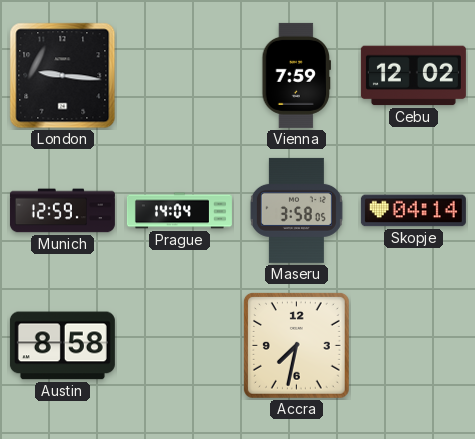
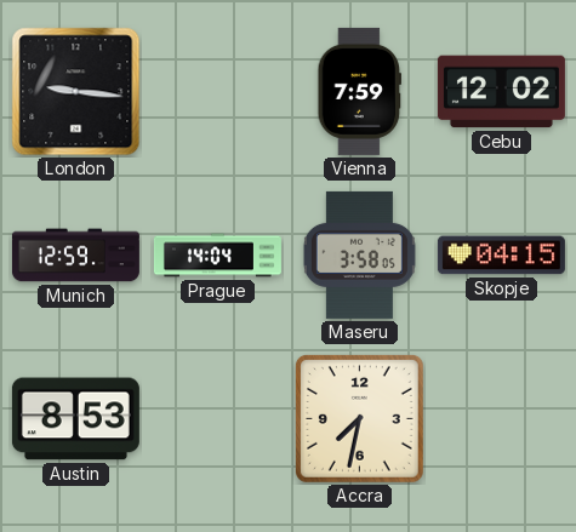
Skopje: 04:14 -> 04:15
Austin: 8:58 -> 8:53
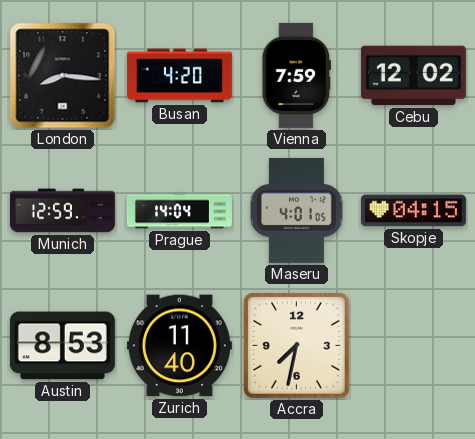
London: 9:16 -> 8:16
Busan: none -> 4:20
Maseru: 3:58 -> 4:01
Zurich: none -> 11:40
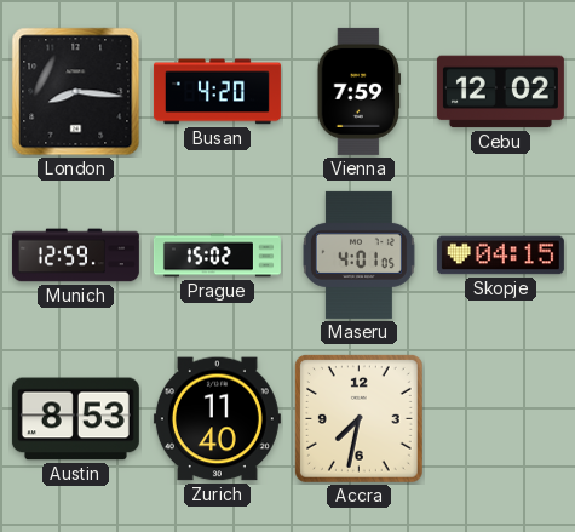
Prague: 14:04 -> 15:02
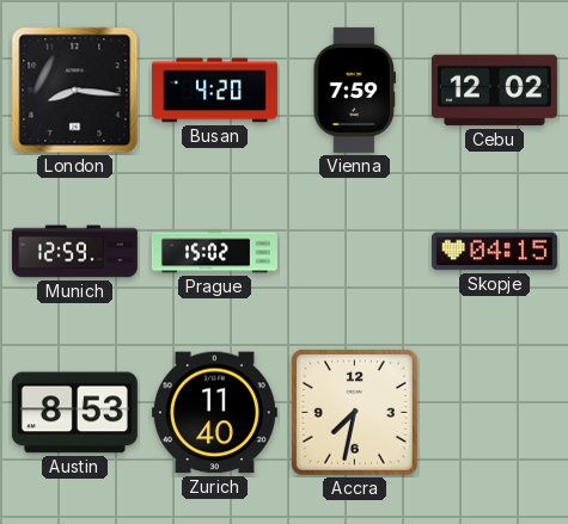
Maseru: 4:01 -> none
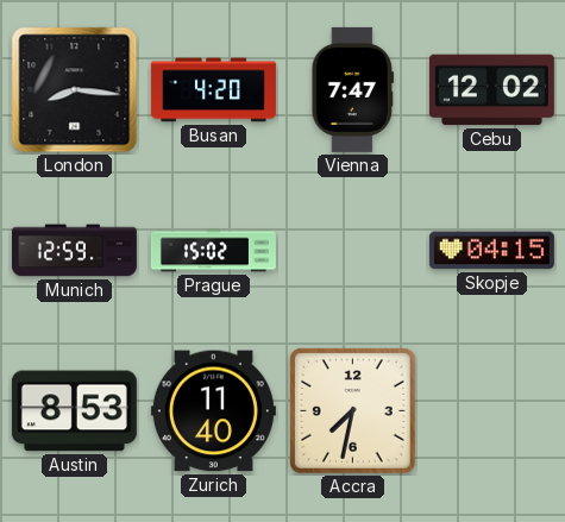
Vienna: 7:59 -> 7:47
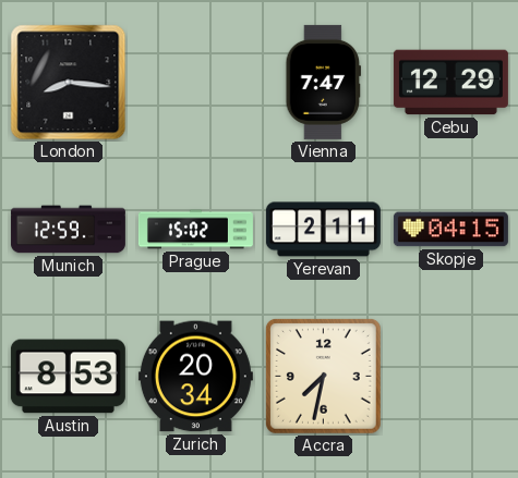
Busan: 4:20 -> none
Cebu: 12:02 -> 12:29
Yerevan: none -> 2:11
Zurich: 11:40 -> 20:34
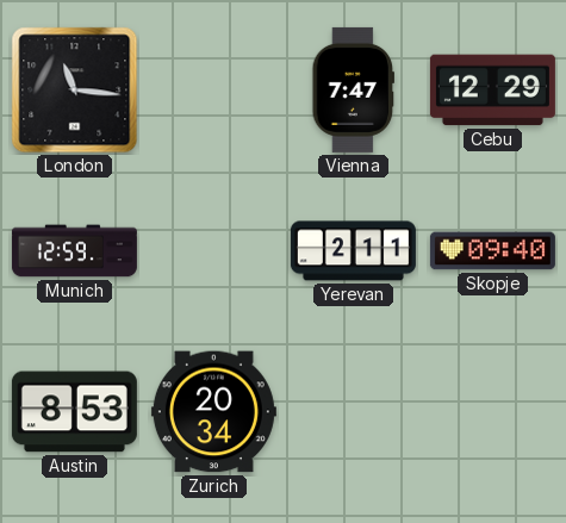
London: 8:16 -> 11:16
Prague: 15:02 -> none
Skopje: 04:15 -> 09:40
Accra: 7:32 -> none
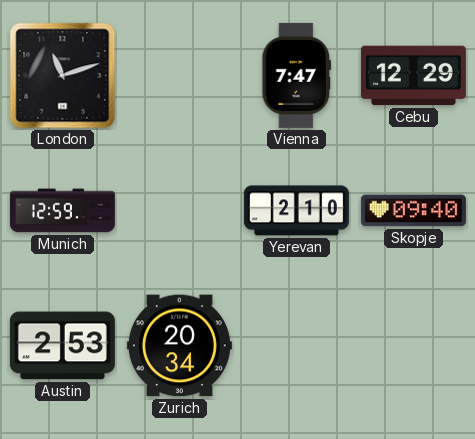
London: 11:16 -> 11:12
Yerevan: 2:11 -> 2:10
Austin: 8:53 -> 2:53
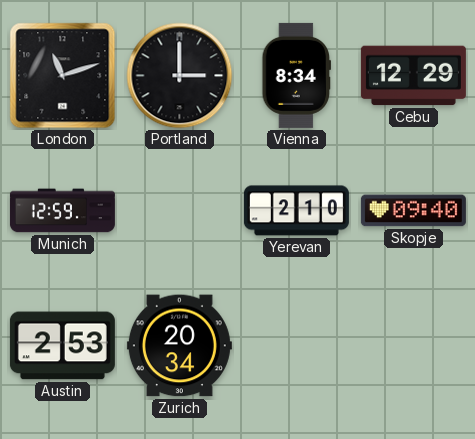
Portland: none -> 3:00
Vienna: 7:47 -> 8:34
